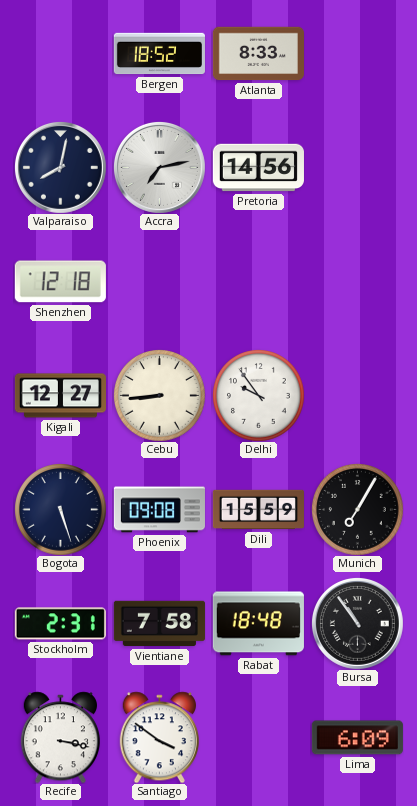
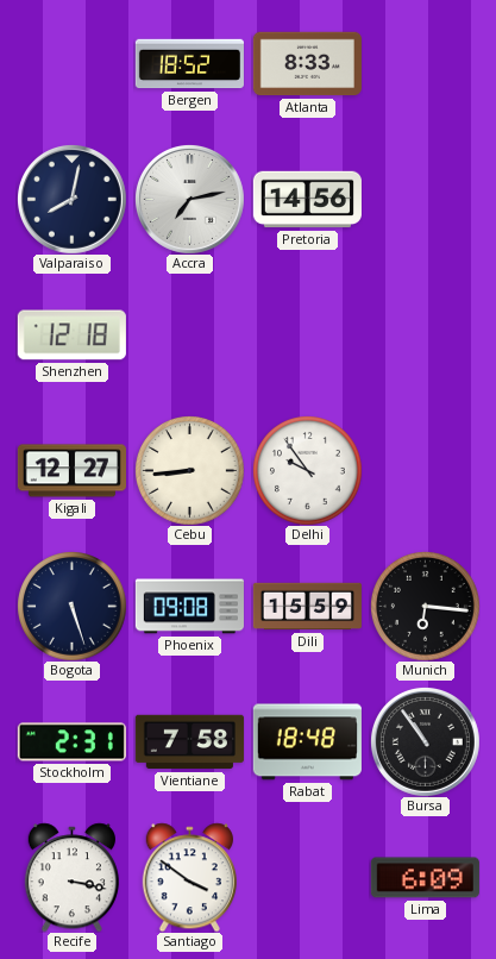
Munich: 7:05 -> 6:16
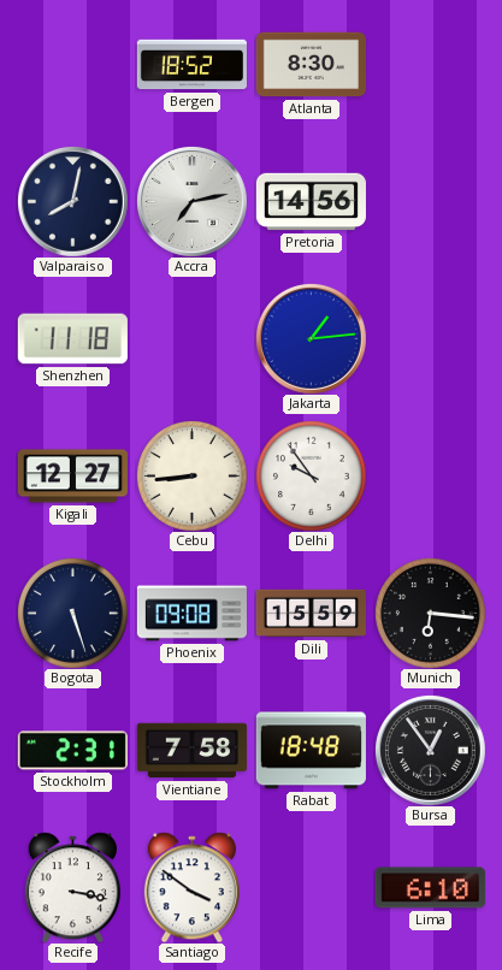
Atlanta: 8:33 -> 8:30
Shenzhen: 12:18 -> 11:18
Jakarta: none -> 1:14
Bursa: 10:54 -> 12:54
Lima: 6:09 -> 6:10
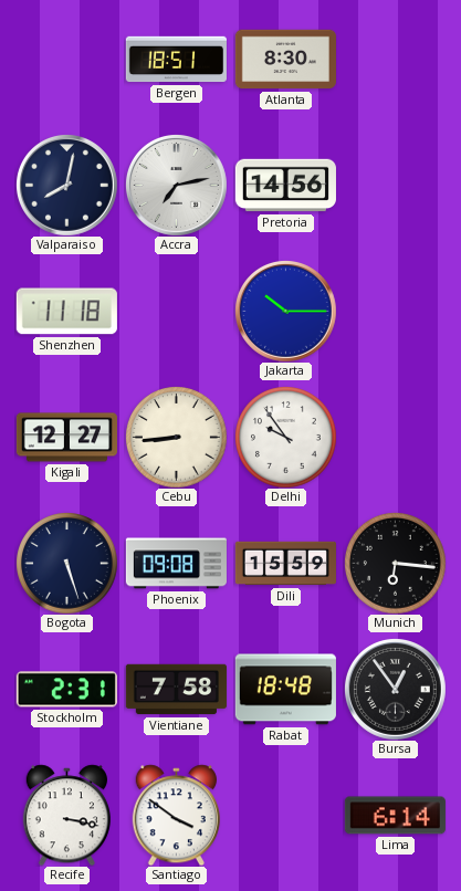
Bergen: 18:52 -> 18:51
Jakarta: 1:14 -> 10:15
Lima: 6:10 -> 6:14
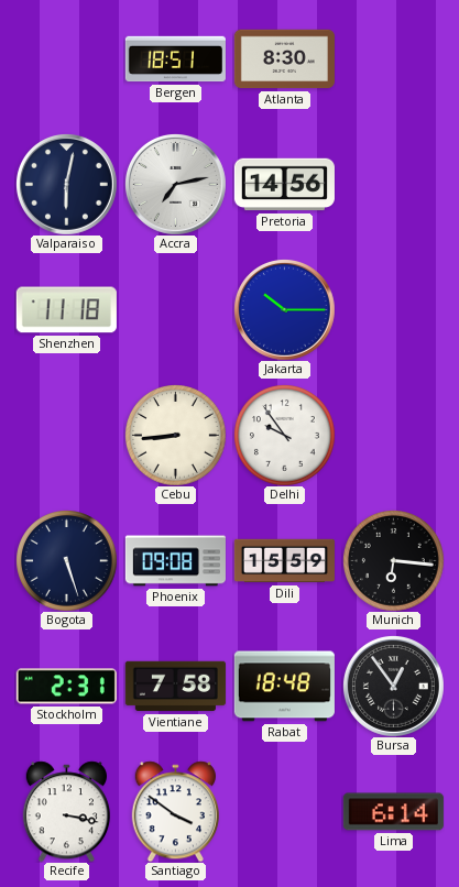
Valparaiso: 8:02 -> 6:02
Kigali: 12:27 -> none
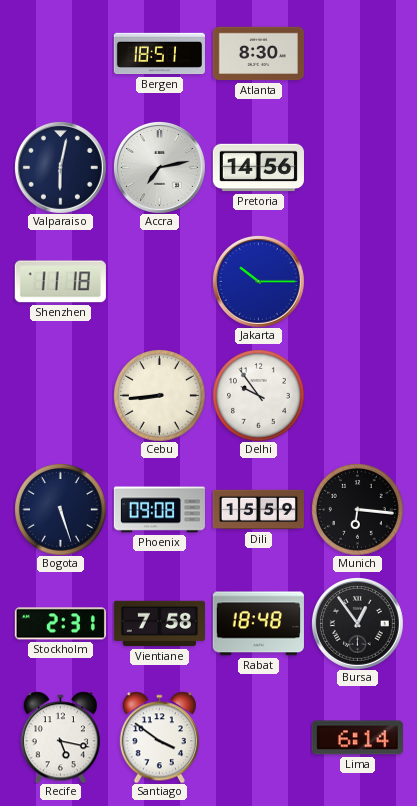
Recife: 3:17 -> 5:17
